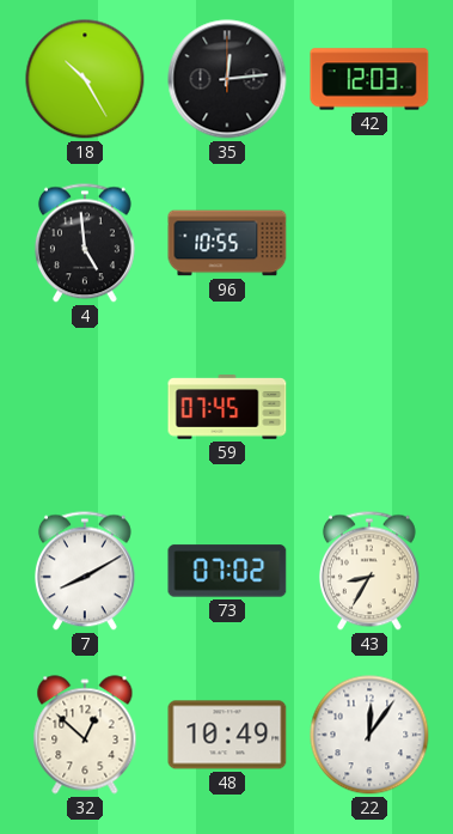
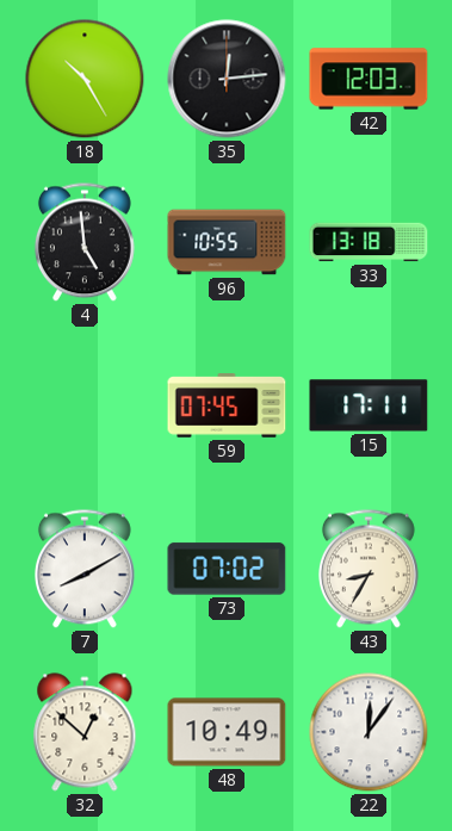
33: none -> 13:18
15: none -> 17:11
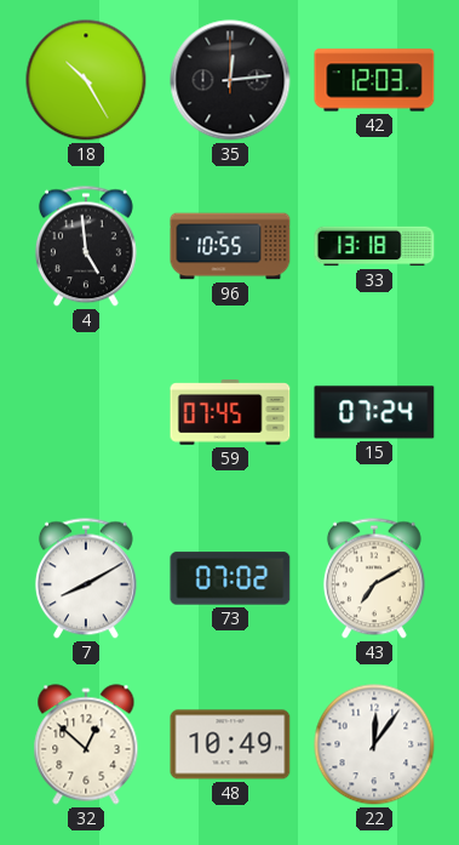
15: 17:11 -> 07:24
43: 8:35 -> 7:10
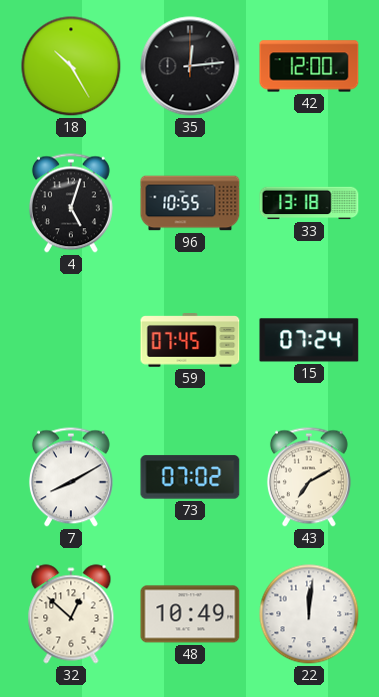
42: 12:03 -> 12:00
4: 4:59 -> 5:03
22: 12:06 -> 12:01
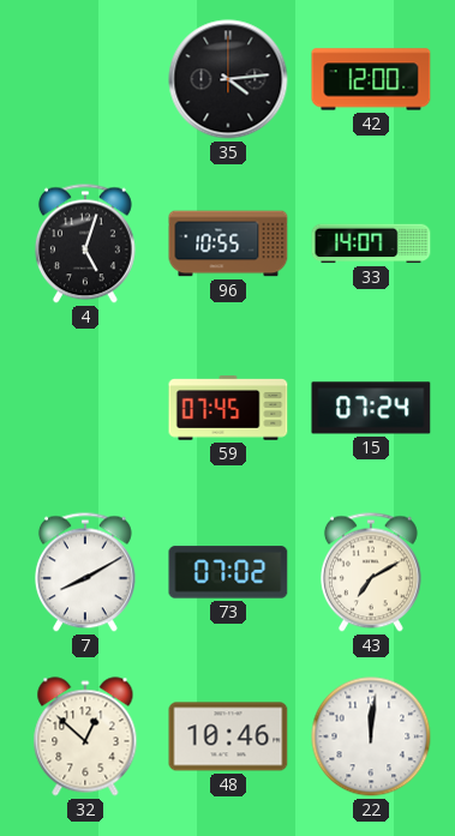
18: 10:25 -> none
35: 12:14 -> 4:14
33: 13:18 -> 14:07
48: 10:49 -> 10:46
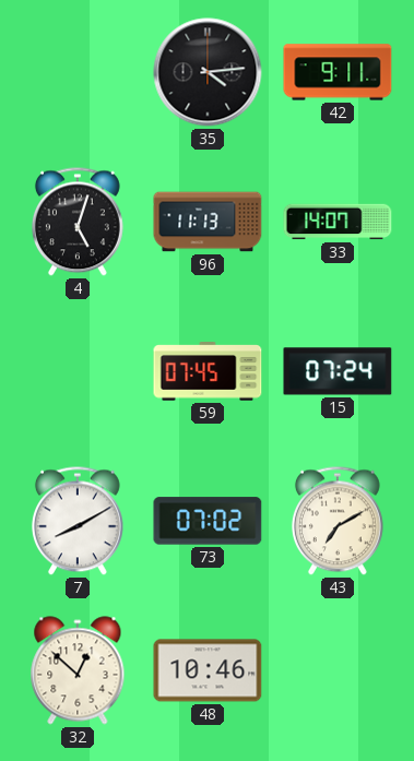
42: 12:00 -> 9:11
96: 10:55 -> 11:13
22: 12:01 -> none
